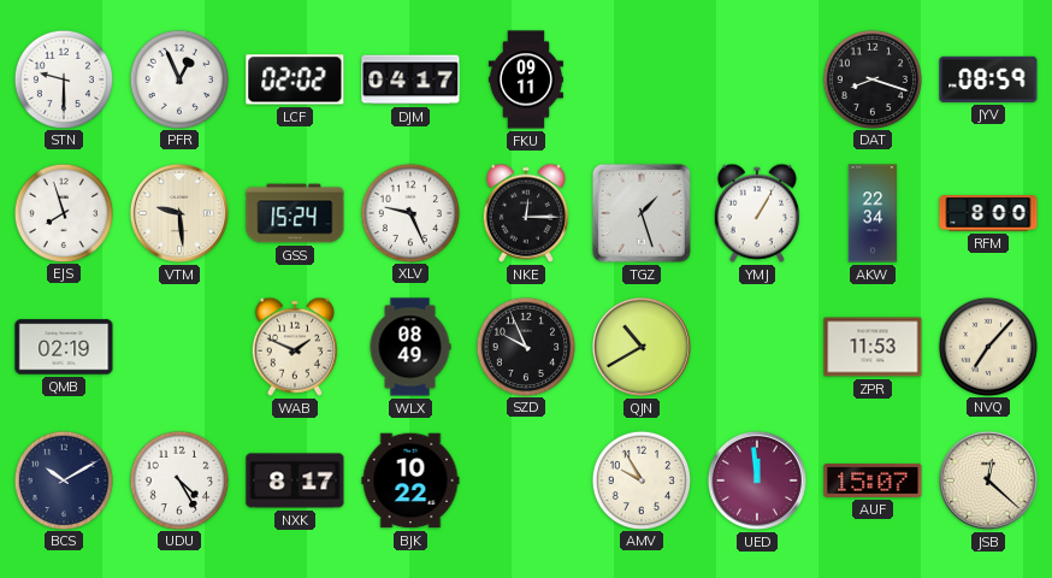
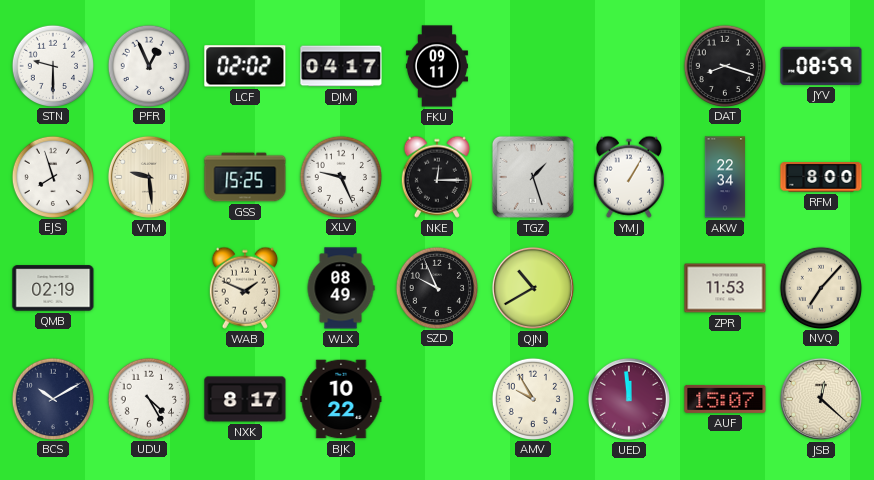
GSS: 15:24 -> 15:25
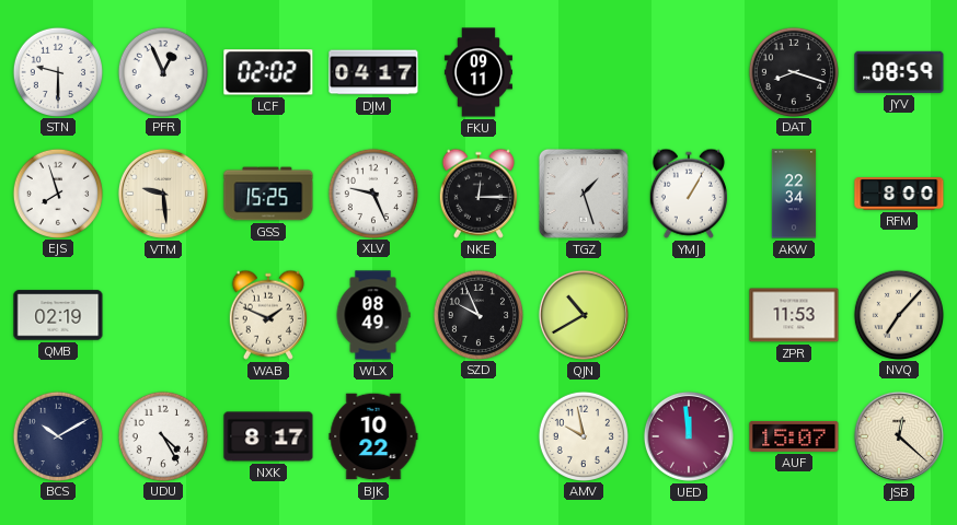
AMV: 9:55 -> 9:58
